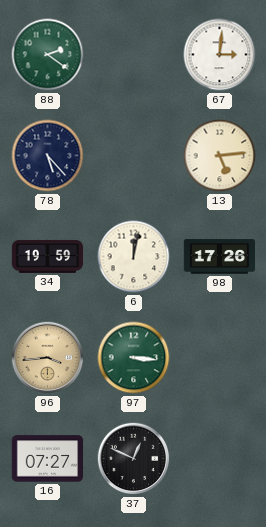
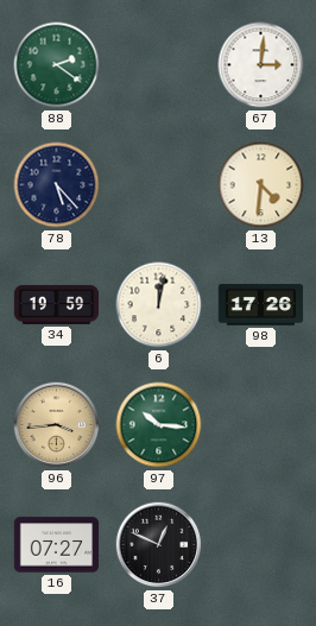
13: 5:14 -> 4:31
97: 3:16 -> 10:16
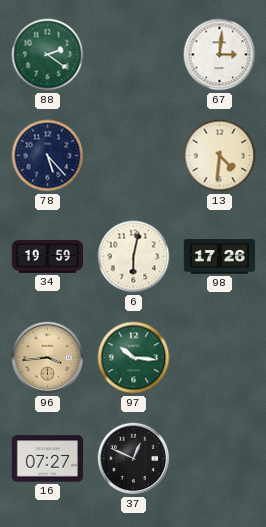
6: 12:02 -> 6:02
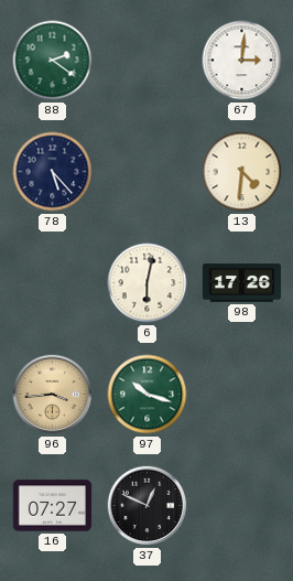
34: 19:59 -> none
97: 10:16 -> 10:18
